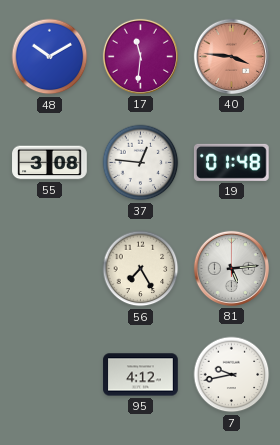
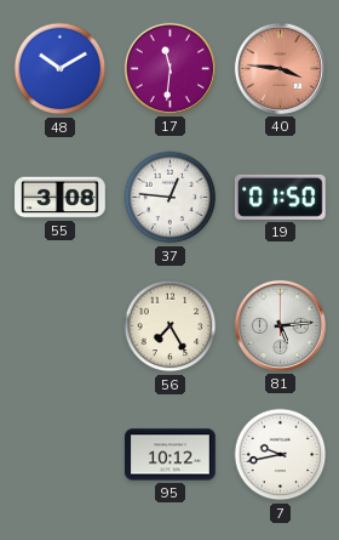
19: 01:48 -> 01:50
95: 4:12 -> 10:12
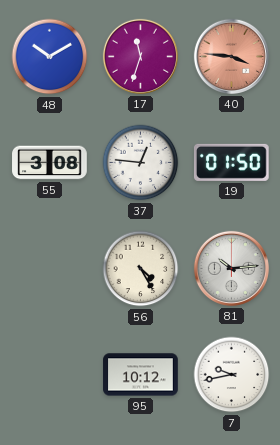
17: 11:31 -> 11:33
56: 7:25 -> 4:25
81: 5:14 -> 10:14
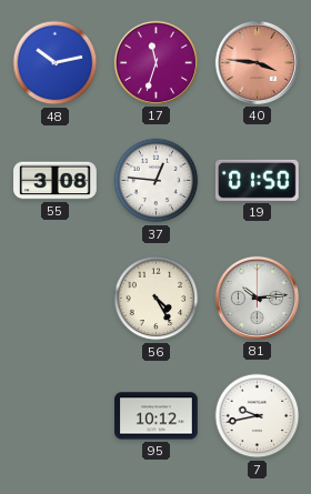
48: 10:10 -> 10:13
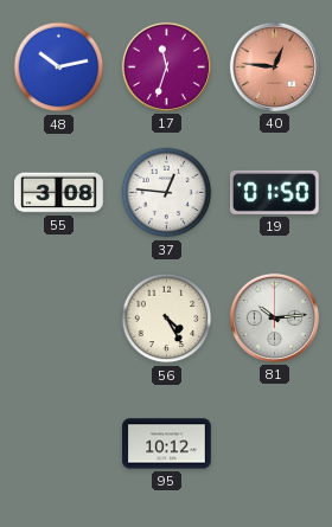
40: 3:46 -> 12:46
7: 9:43 -> none
